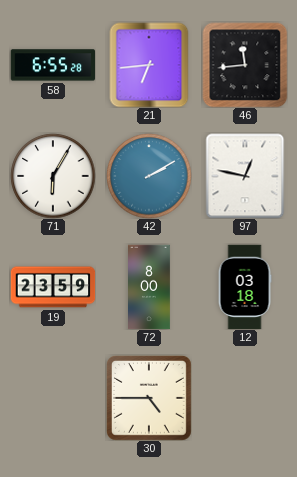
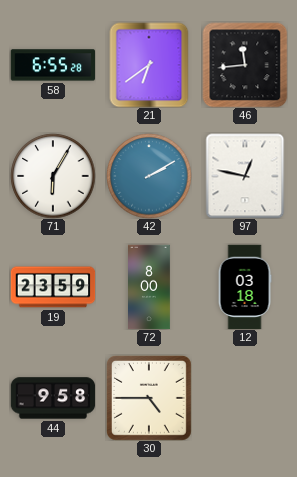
21: 6:44 -> 6:39
44: none -> 9:58
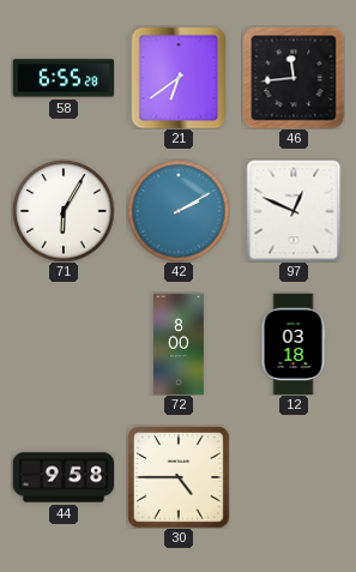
97: 12:47 -> 12:49
19: 23:59 -> none
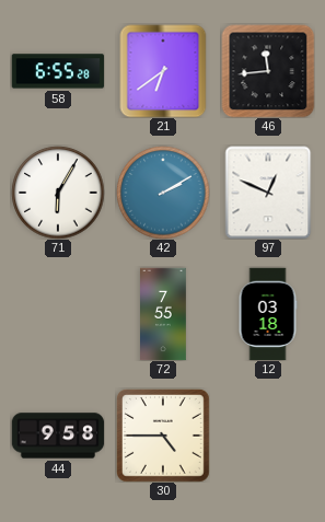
72: 8:00 -> 7:55
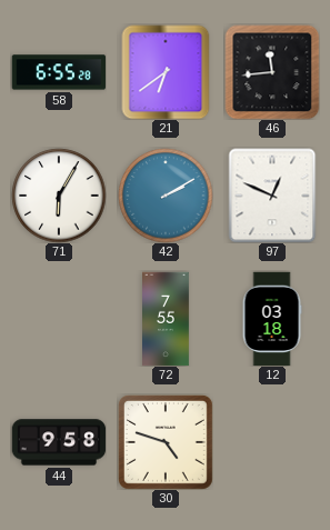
30: 4:45 -> 4:48
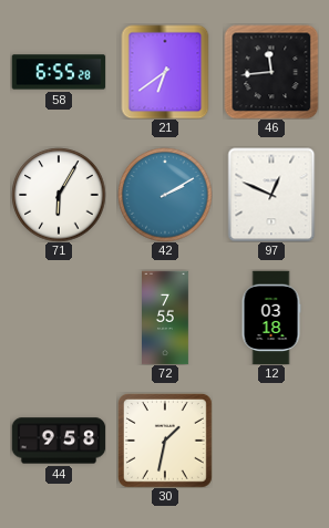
30: 4:48 -> 1:32
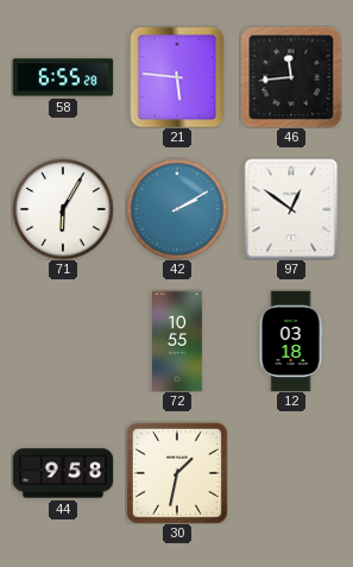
21: 6:39 -> 5:46
97: 12:49 -> 12:51
72: 7:55 -> 10:55
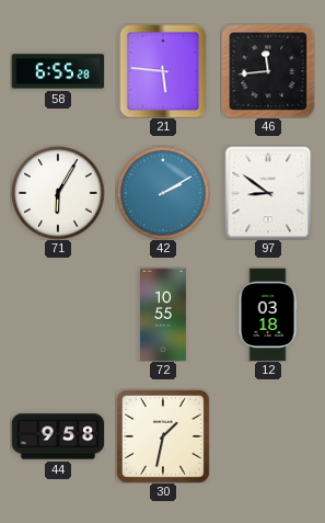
97: 12:51 -> 8:51
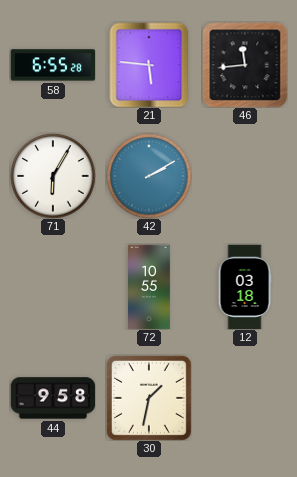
97: 8:51 -> none
